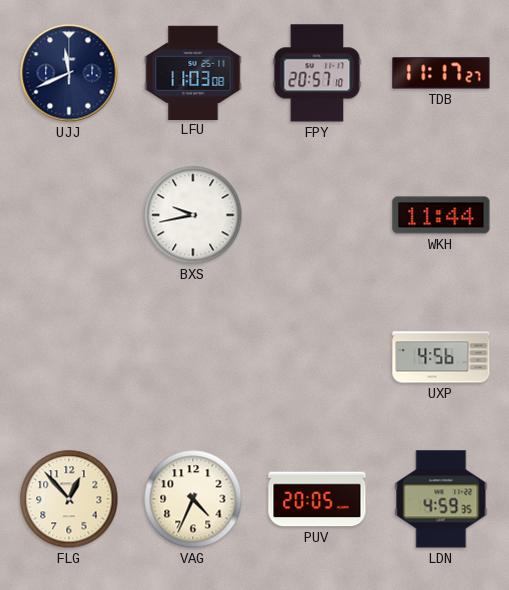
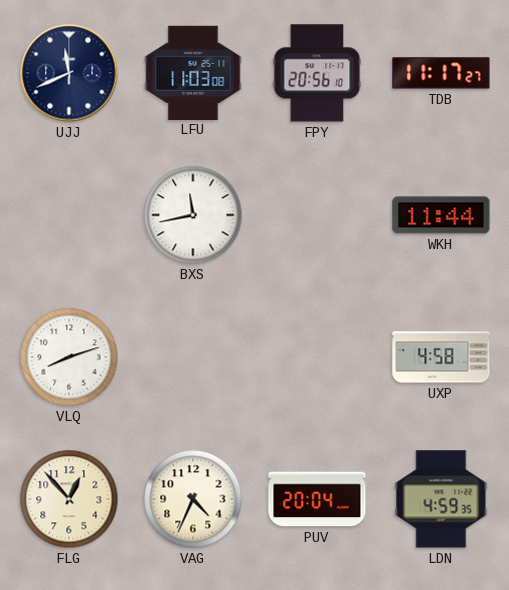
FPY: 20:57 -> 20:56
BXS: 9:43 -> 11:43
VLQ: none -> 8:12
UXP: 4:56 -> 4:58
PUV: 20:05 -> 20:04
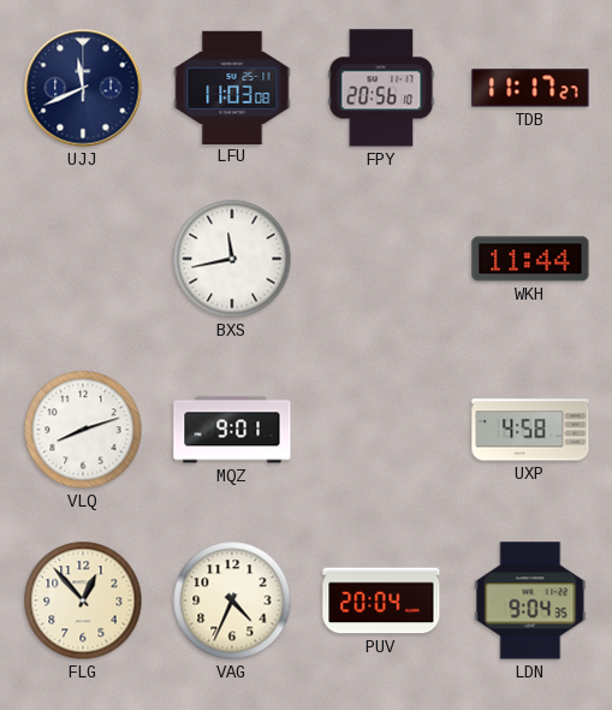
MQZ: none -> 9:01
LDN: 4:59 -> 9:04
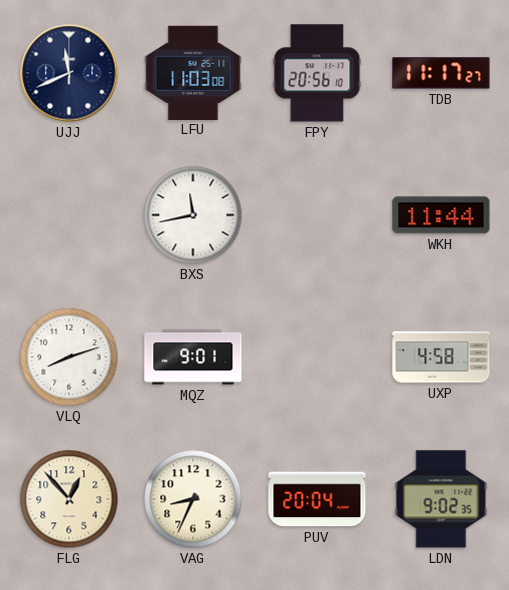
VAG: 4:34 -> 8:34
LDN: 9:04 -> 9:02
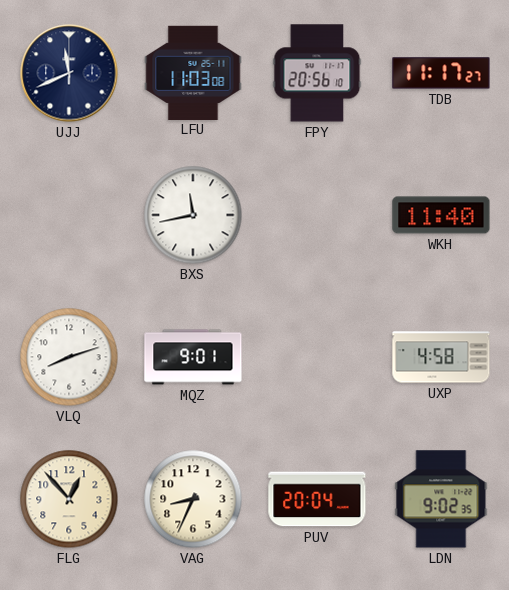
WKH: 11:44 -> 11:40
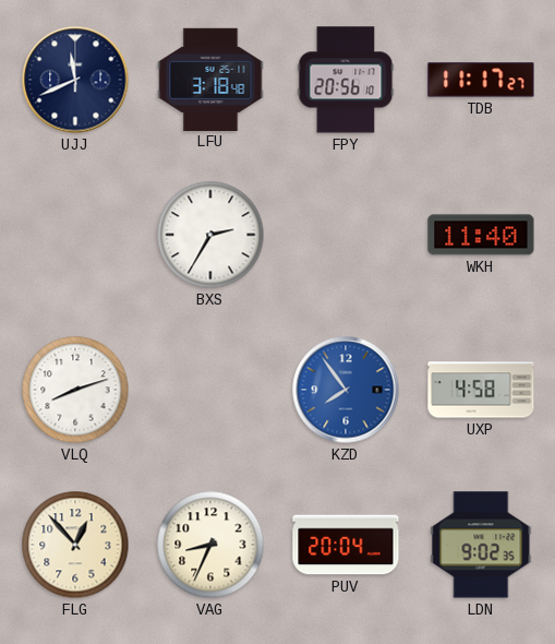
LFU: 11:03 -> 3:18
BXS: 11:43 -> 2:35
MQZ: 9:01 -> none
KZD: none -> 7:54
